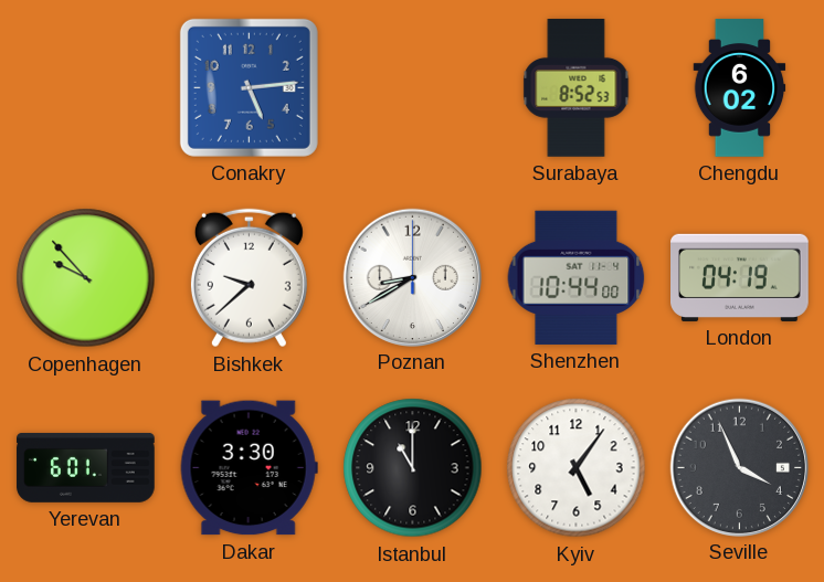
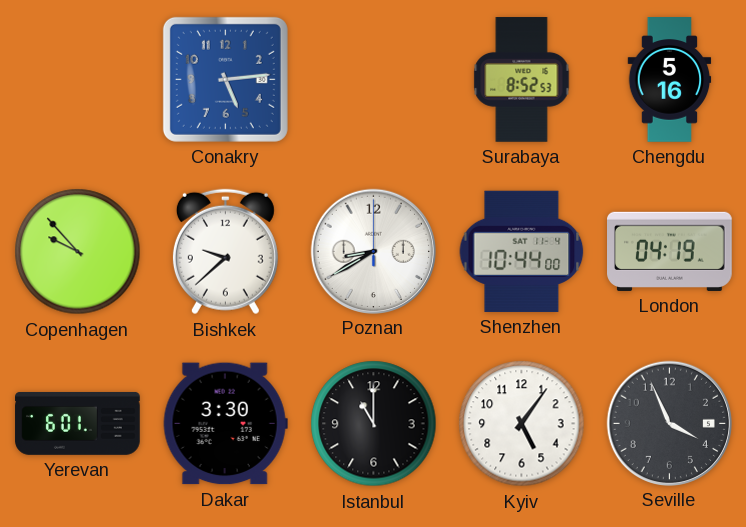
Chengdu: 6:02 -> 5:16
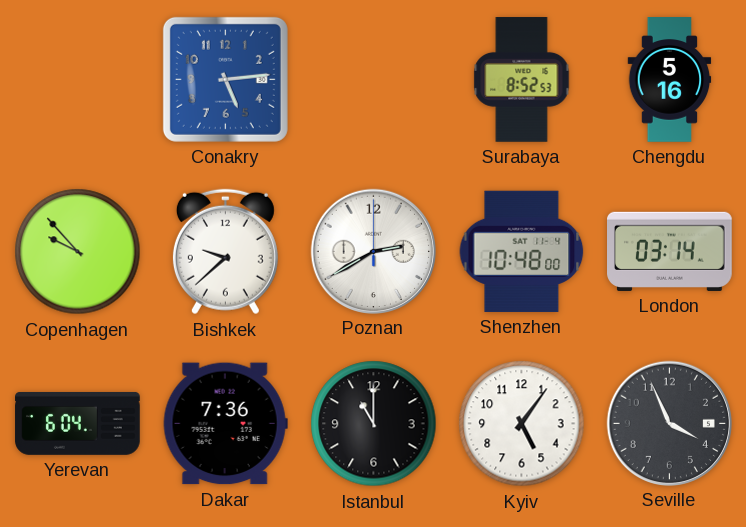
Poznan: 8:40 -> 2:40
Shenzhen: 10:44 -> 10:48
London: 04:19 -> 03:14
Yerevan: 6:01 -> 6:04
Dakar: 3:30 -> 7:36
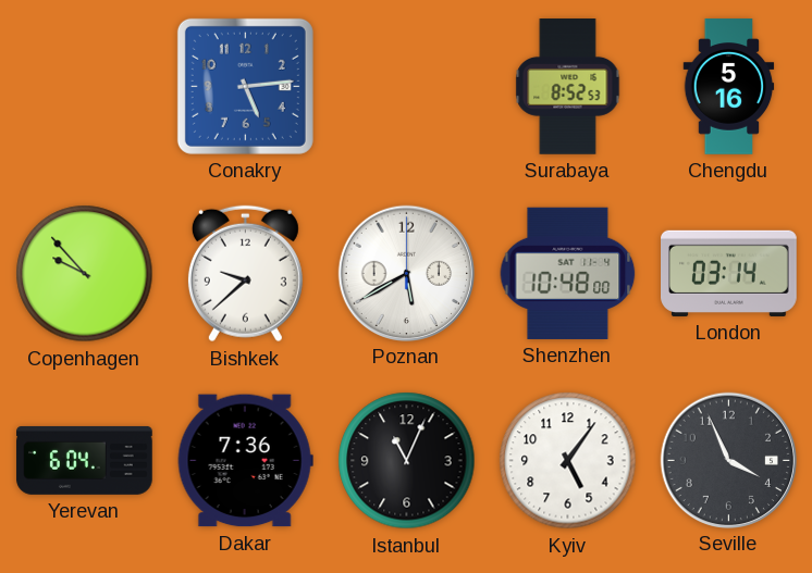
Poznan: 2:40 -> 5:40
Istanbul: 11:00 -> 11:04
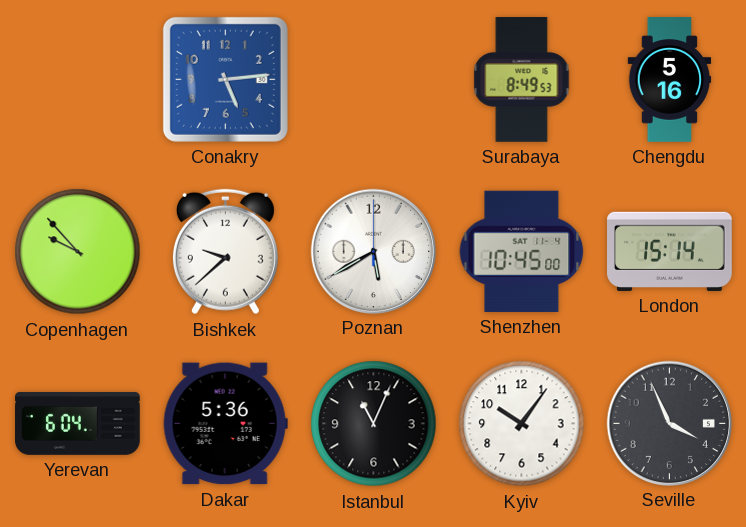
Surabaya: 8:52 -> 8:49
Shenzhen: 10:48 -> 10:45
London: 03:14 -> 15:14
Dakar: 7:36 -> 5:36
Kyiv: 5:06 -> 10:06
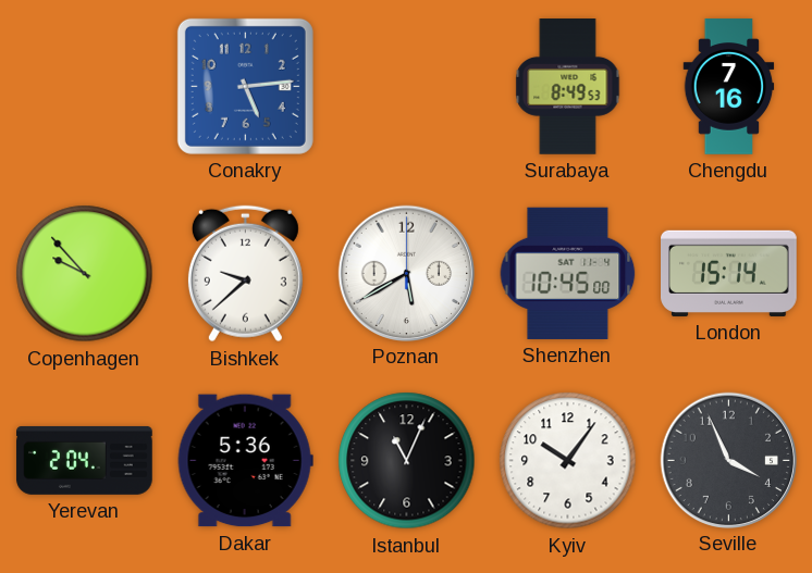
Chengdu: 5:16 -> 7:16
Yerevan: 6:04 -> 2:04
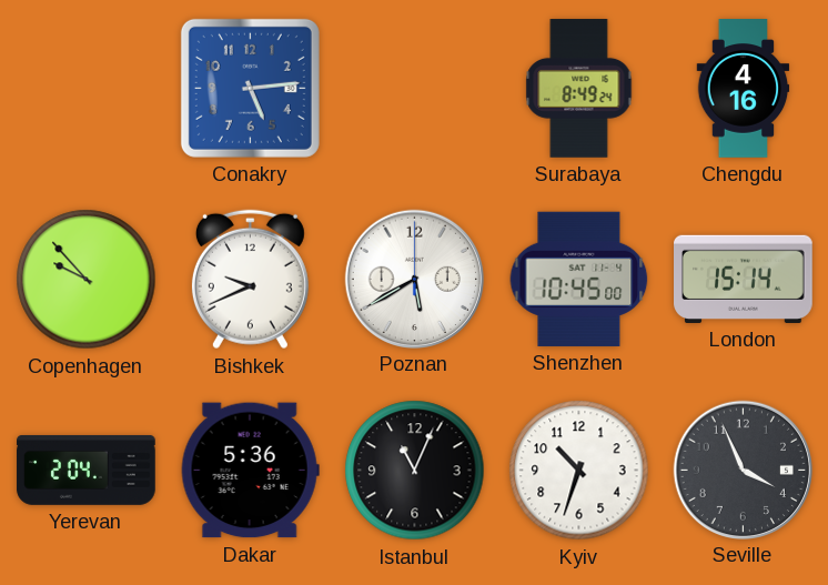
Surabaya: 8:49:53 -> 8:49:24
Chengdu: 7:16 -> 4:16
Bishkek: 9:38 -> 9:41
Kyiv: 10:06 -> 10:33
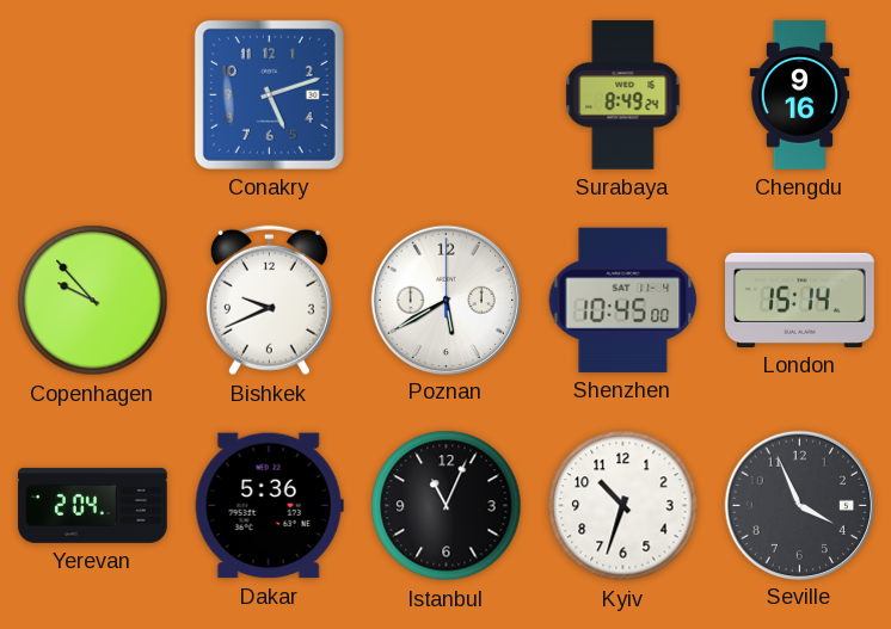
Conakry: 5:14 -> 5:12
Chengdu: 4:16 -> 9:16
